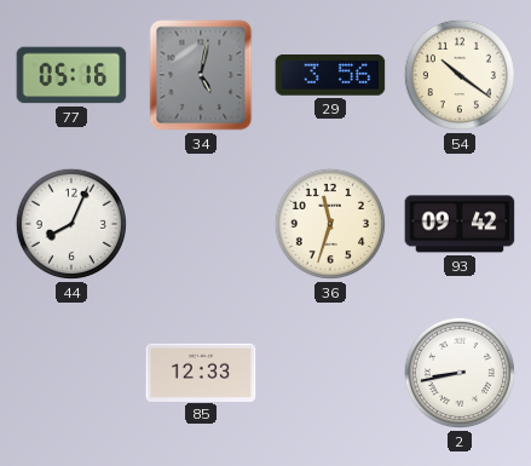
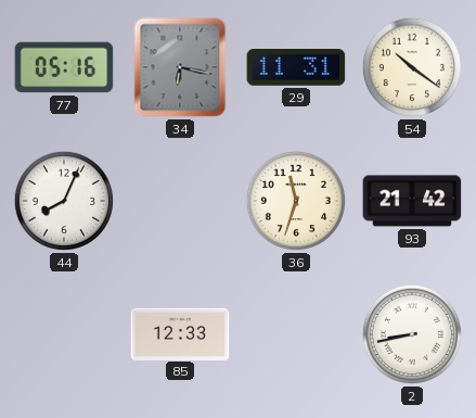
34: 5:02 -> 6:17
29: 3:56 -> 11:31
93: 09:42 -> 21:42
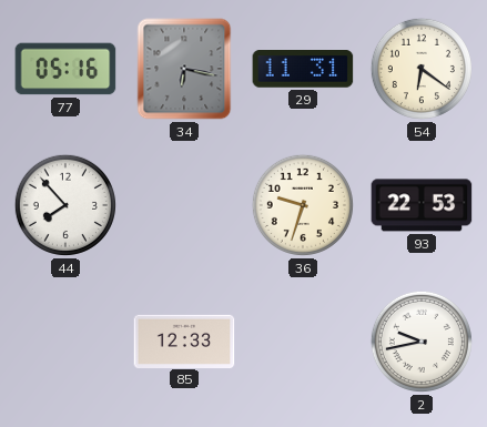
54: 10:21 -> 6:21
44: 8:04 -> 7:53
36: 11:33 -> 9:33
93: 21:42 -> 22:53
2: 8:43 -> 9:43
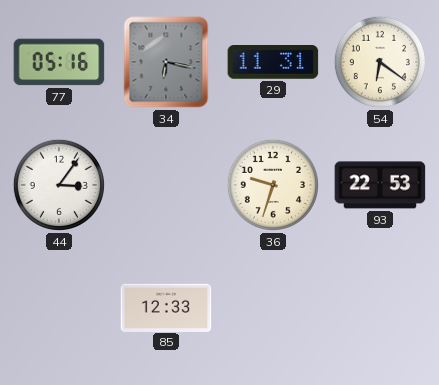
44: 7:53 -> 3:06
2: 9:43 -> none
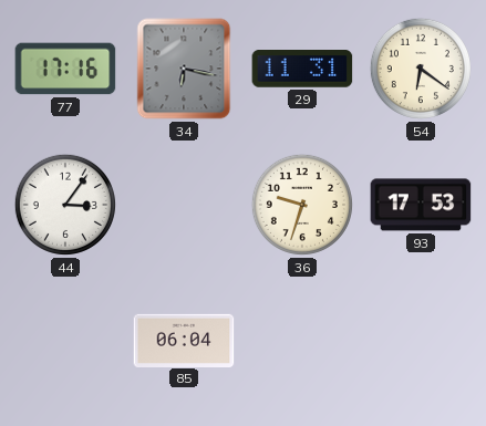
77: 05:16 -> 17:16
93: 22:53 -> 17:53
85: 12:33 -> 06:04
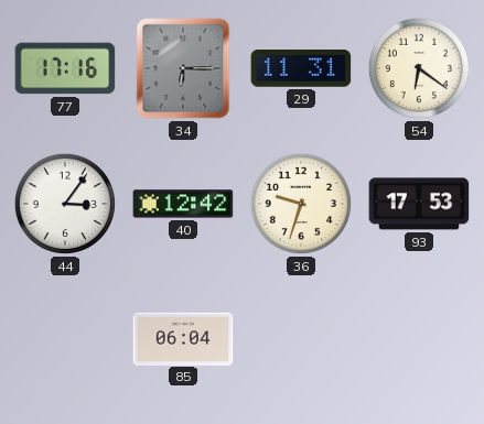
34: 6:17 -> 6:15
40: none -> 12:42
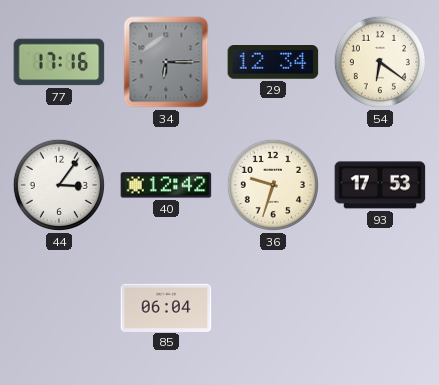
29: 11:31 -> 12:34
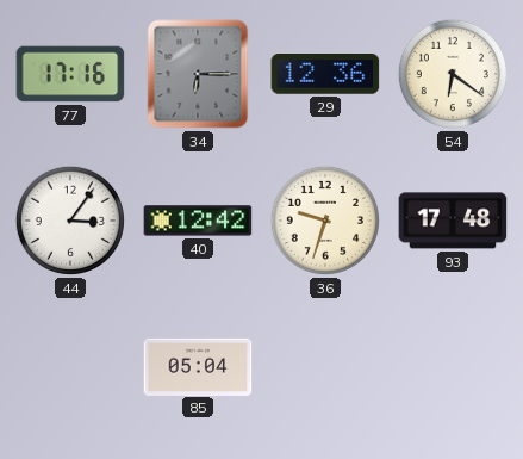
29: 12:34 -> 12:36
93: 17:53 -> 17:48
85: 06:04 -> 05:04
